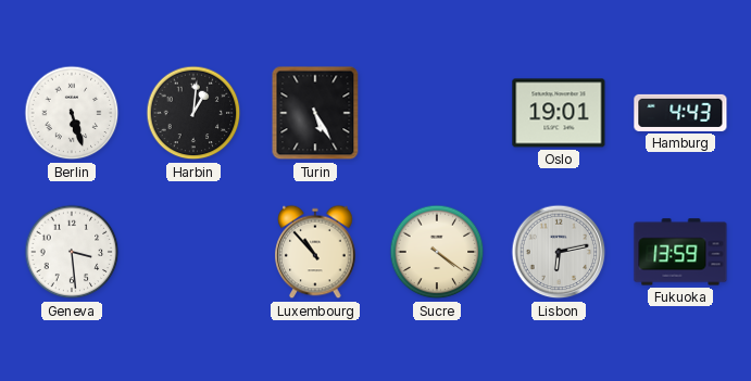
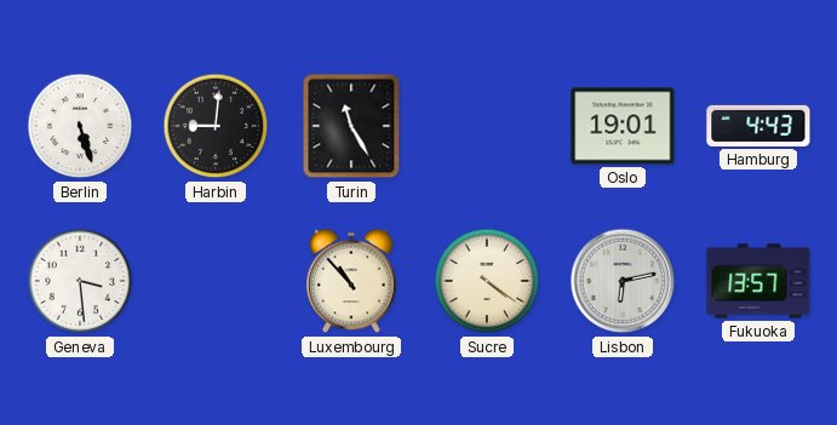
Harbin: 1:01 -> 9:01
Turin: 5:25 -> 11:25
Fukuoka: 13:59 -> 13:57
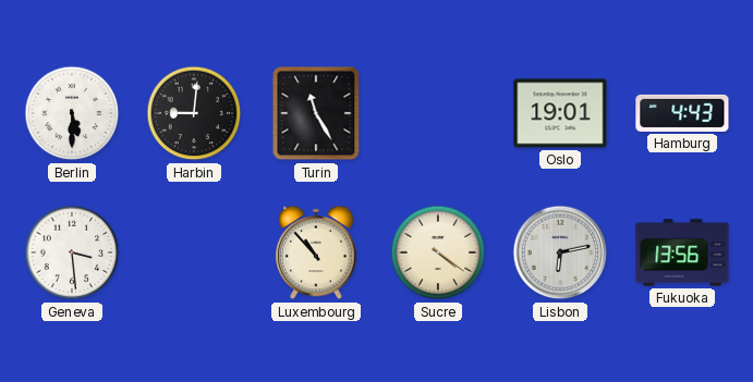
Berlin: 5:27 -> 5:30
Fukuoka: 13:57 -> 13:56
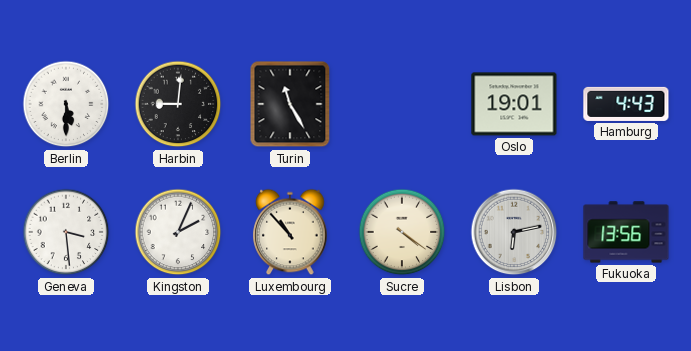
Kingston: none -> 2:04
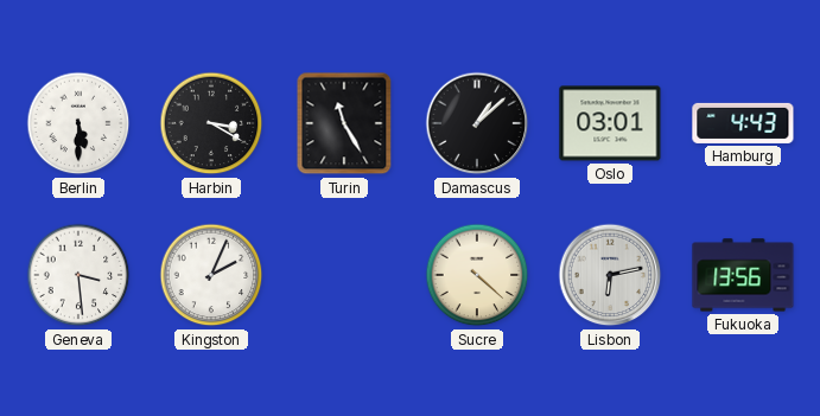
Harbin: 9:01 -> 3:20
Damascus: none -> 1:08
Oslo: 19:01 -> 03:01
Luxembourg: 10:53 -> none
Sucre: 4:21 -> 4:22
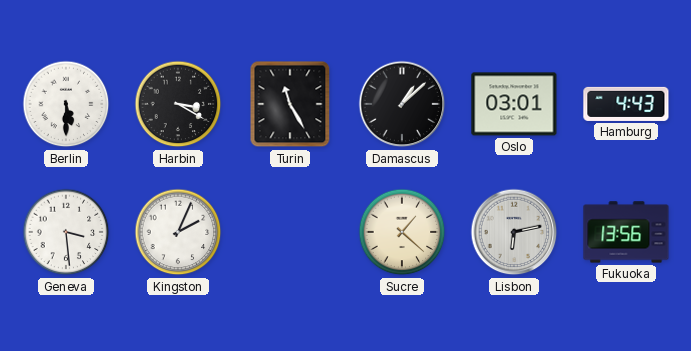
Sucre: 4:22 -> 1:22
